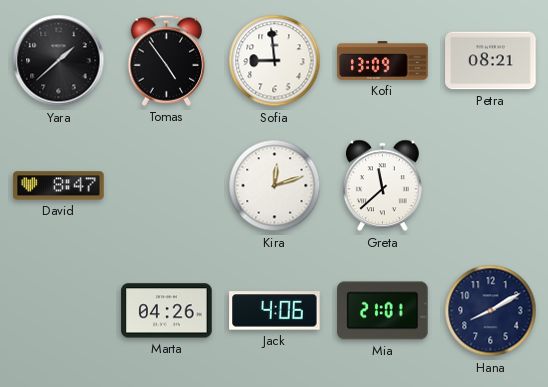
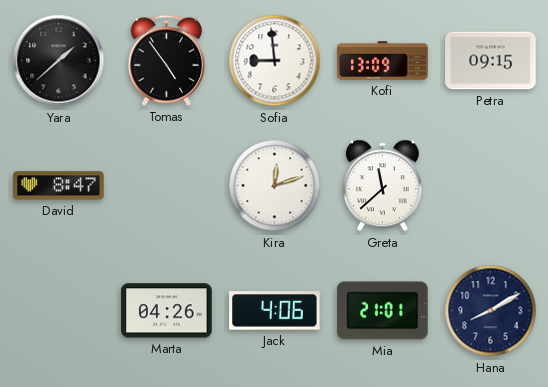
Petra: 08:21 -> 09:15
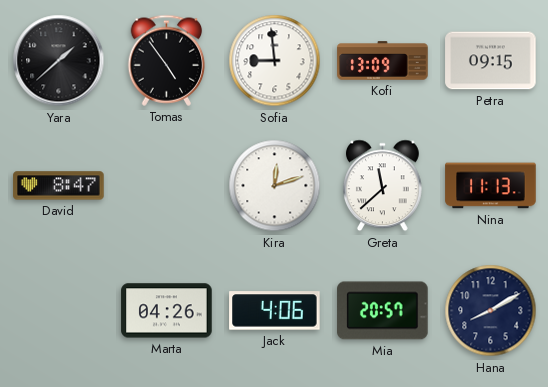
Nina: none -> 11:13
Mia: 21:01 -> 20:57
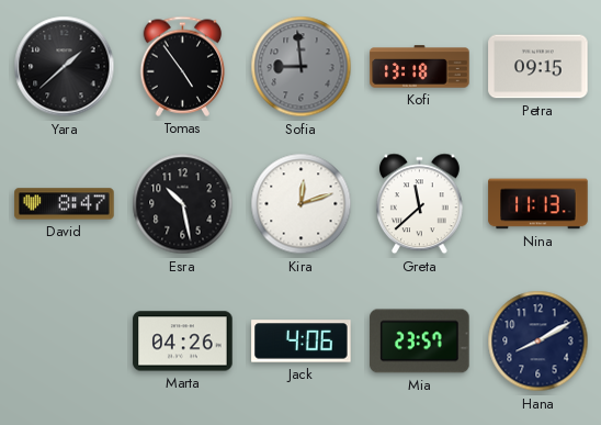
Sofia dial: white -> grey
Kofi: 13:09 -> 13:18
Esra: none -> 10:28
Mia: 20:57 -> 23:57
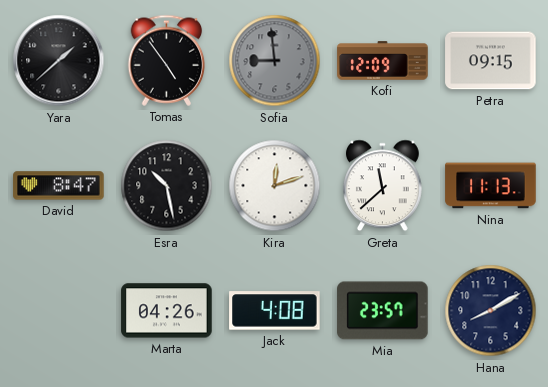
Kofi: 13:18 -> 12:09
Jack: 4:06 -> 4:08
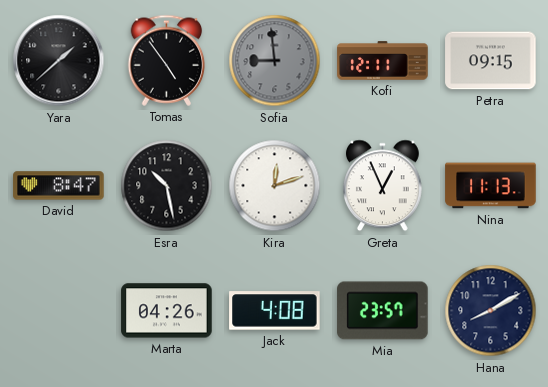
Kofi: 12:09 -> 12:11
Greta: 11:38 -> 12:56
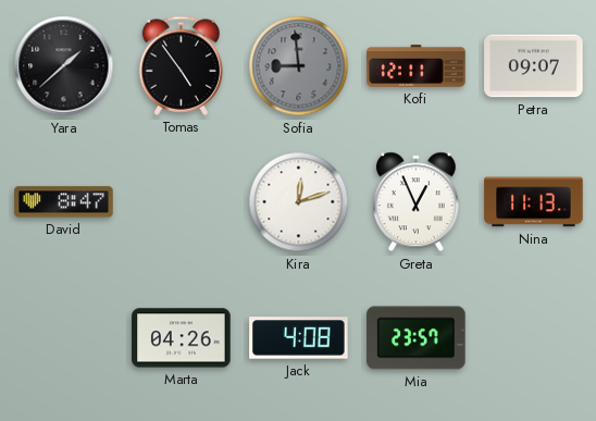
Petra: 09:15 -> 09:07
Esra: 10:28 -> none
Hana: 8:10 -> none
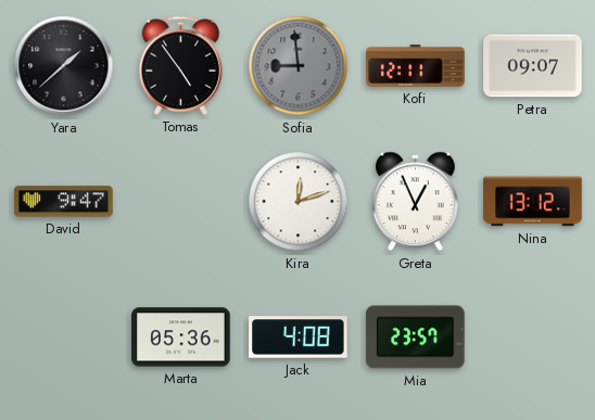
David: 8:47 -> 9:47
Nina: 11:13 -> 13:12
Marta: 04:26 -> 05:36
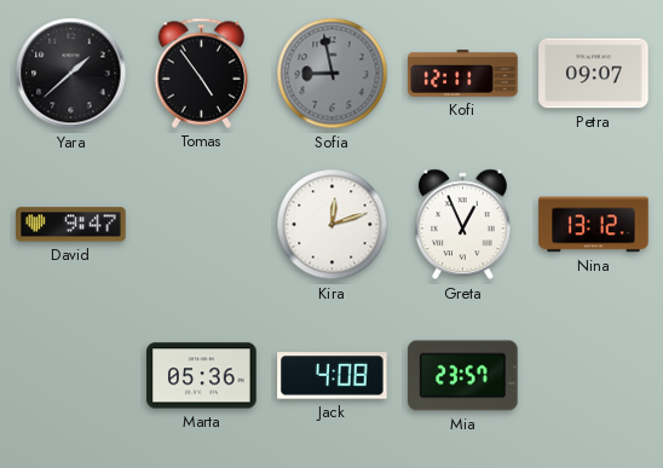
Sofia: 8:59 -> 8:58
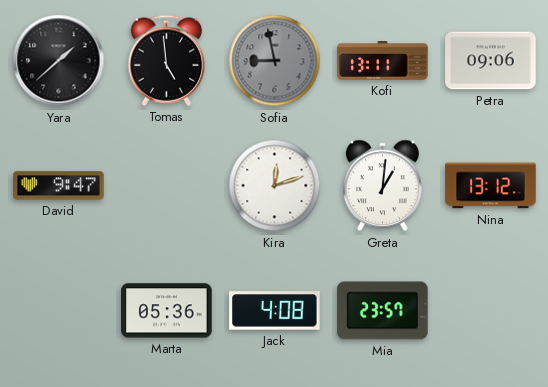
Tomas: 4:54 -> 4:59
Kofi: 12:11 -> 13:11
Petra: 09:07 -> 09:06
Greta: 12:56 -> 1:01
